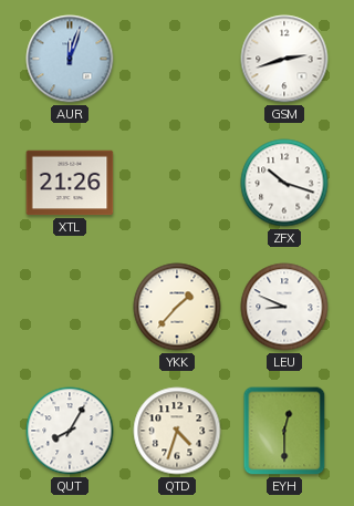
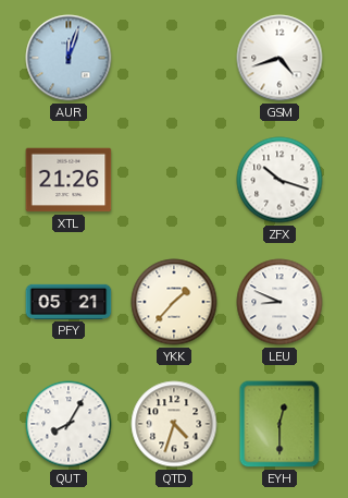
GSM: 2:42 -> 4:42
PFY: none -> 05:21
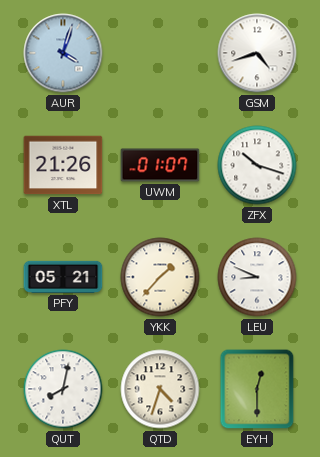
AUR: 12:03 -> 4:03
UWM: none -> 01:07
QUT: 8:05 -> 8:02
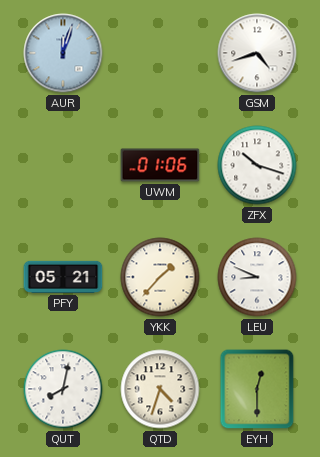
AUR: 4:03 -> 12:03
XTL: 21:26 -> none
UWM: 01:07 -> 01:06
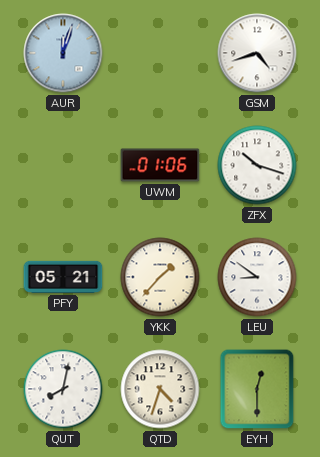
LEU: 8:49 -> 8:51
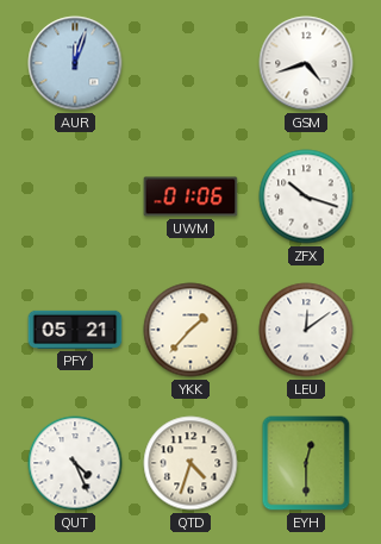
LEU: 8:51 -> 12:09
QUT: 8:02 -> 4:26
